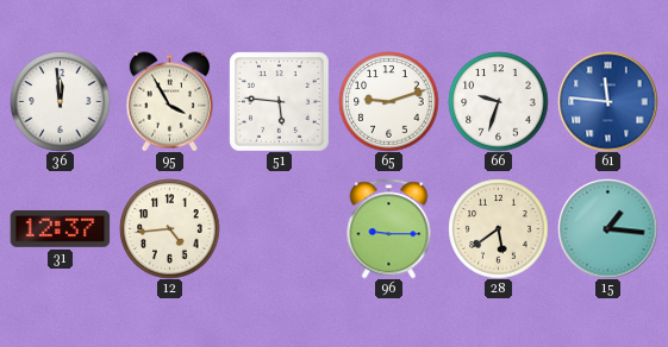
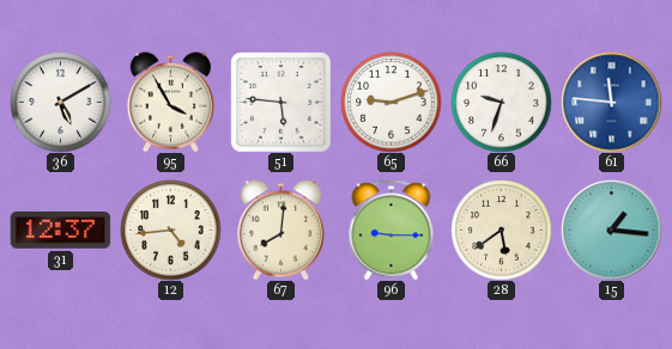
36: 11:59 -> 5:10
67: none -> 8:01
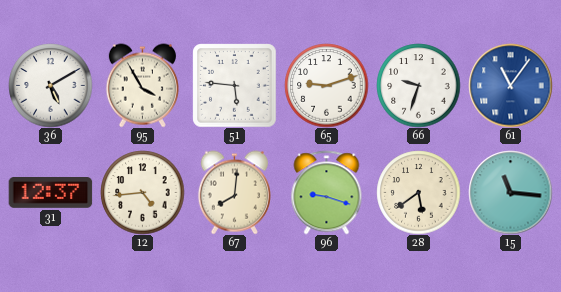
61: 11:46 -> 11:06
96: 9:15 -> 9:18
15: 1:16 -> 11:16
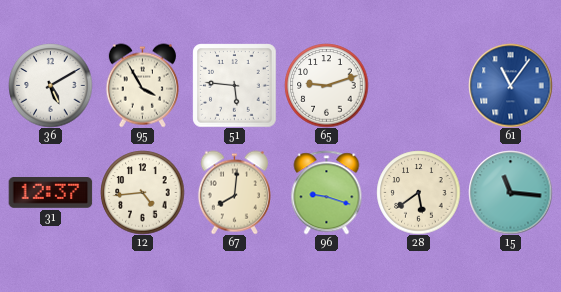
66: 9:33 -> none
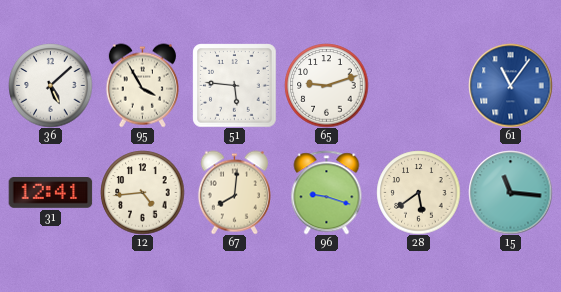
36: 5:10 -> 5:08
31: 12:37 -> 12:41
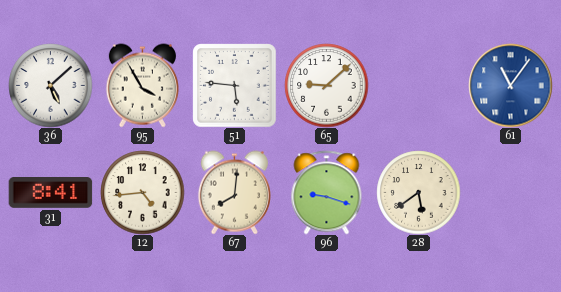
65: 9:12 -> 9:08
31: 12:41 -> 8:41
15: 11:16 -> none
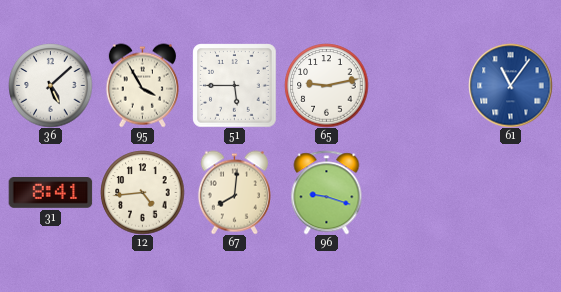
51: 5:46 -> 5:45
65: 9:08 -> 9:13
28: 5:39 -> none
